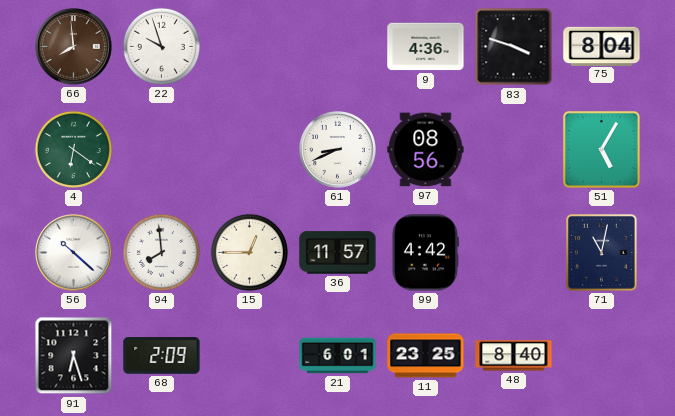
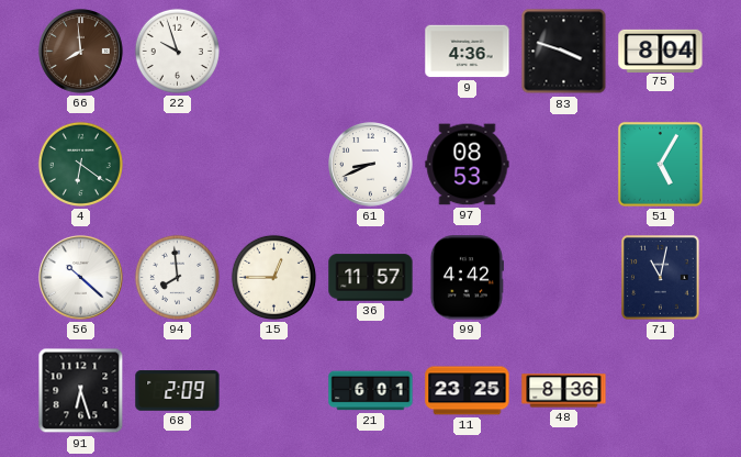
97: 08:56 -> 08:53
48: 8:40 -> 8:36
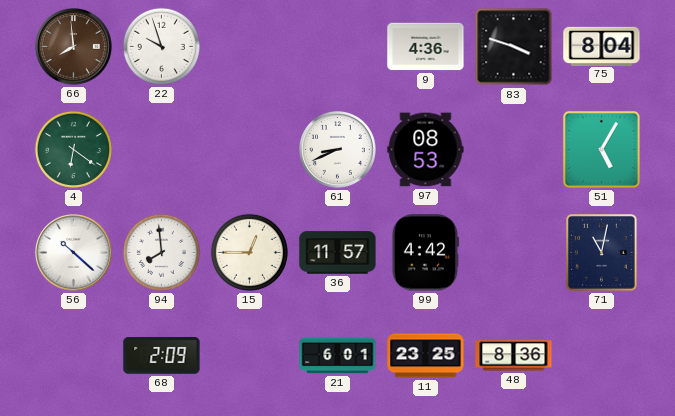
91: 6:27 -> none
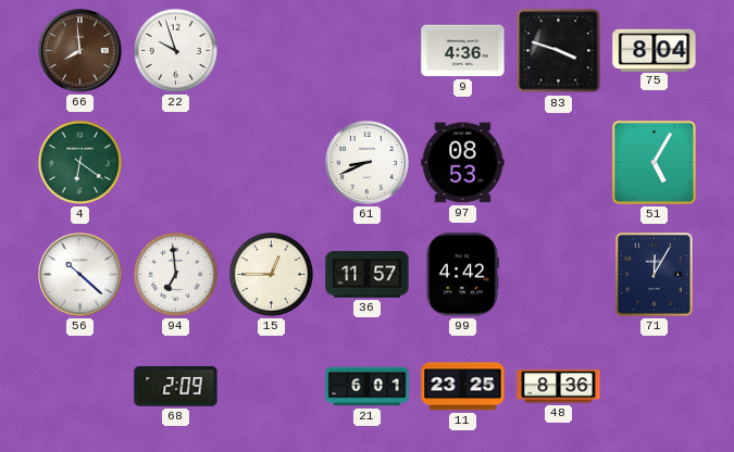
94: 7:59 -> 6:59
71: 11:02 -> 12:05
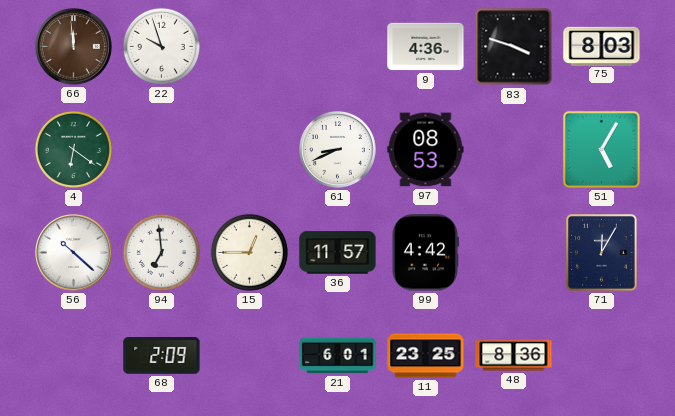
66: 7:59 -> 11:59
75: 8:04 -> 8:03
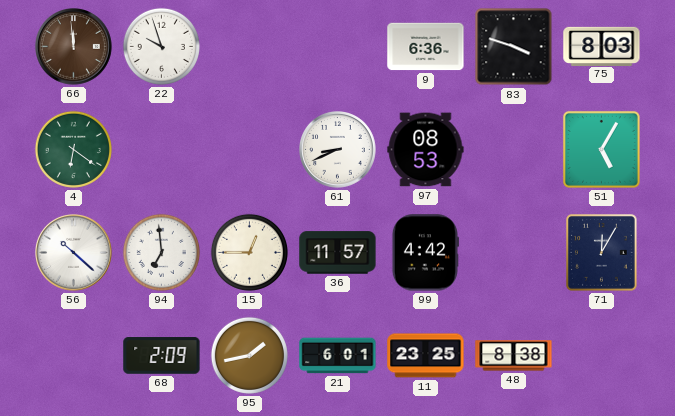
9: 4:36 -> 6:36
95: none -> 1:43
48: 8:36 -> 8:38
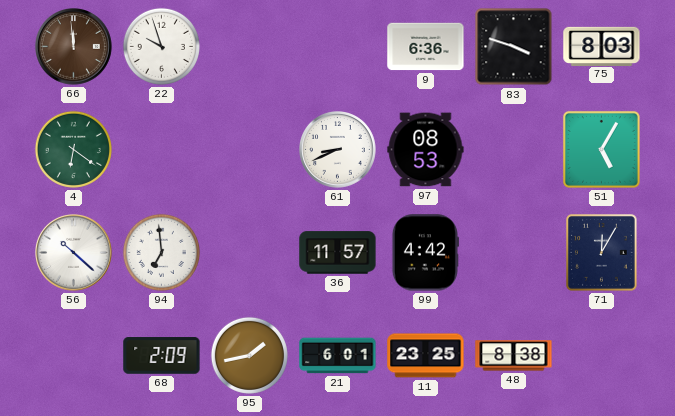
15: 12:45 -> none
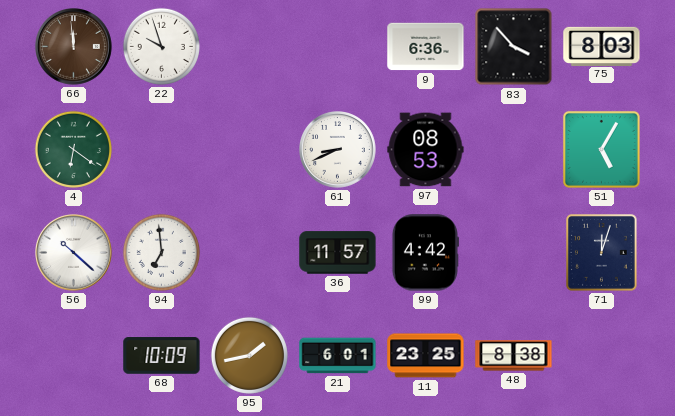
83: 3:48 -> 3:53
71: 12:05 -> 12:03
68: 2:09 -> 10:09
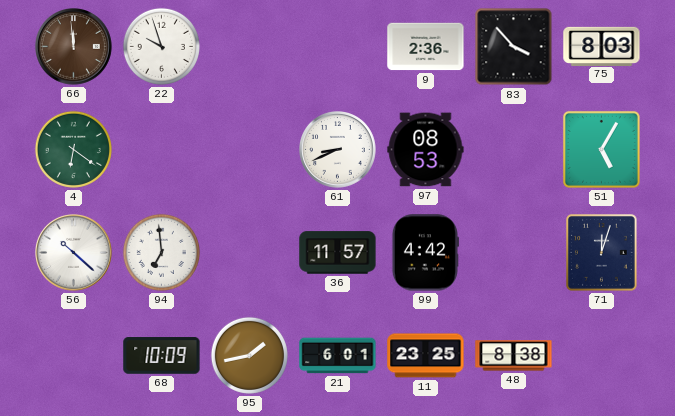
9: 6:36 -> 2:36
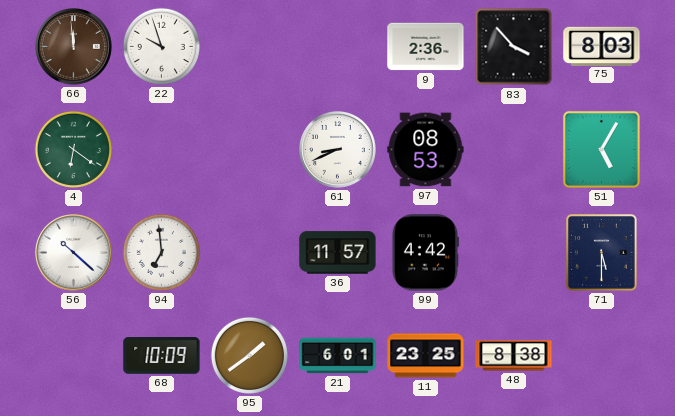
71: 12:03 -> 5:30
95: 1:43 -> 1:39
